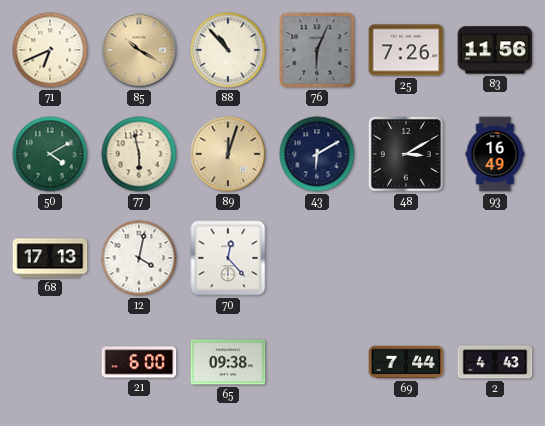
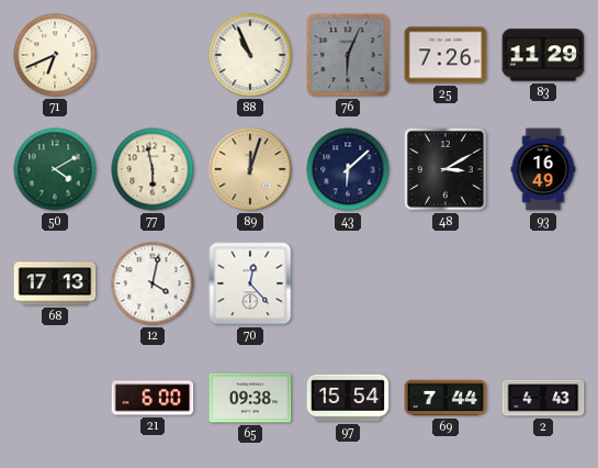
85: 10:20 -> none
88: 10:53 -> 10:56
83: 11:56 -> 11:29
43: 6:10 -> 6:08
97: none -> 15:54
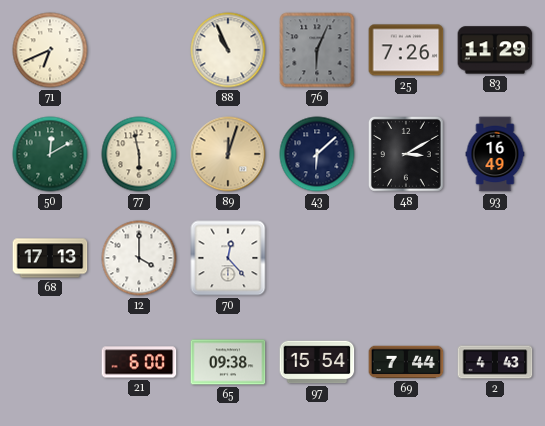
50: 4:10 -> 12:10
12: 4:02 -> 4:00
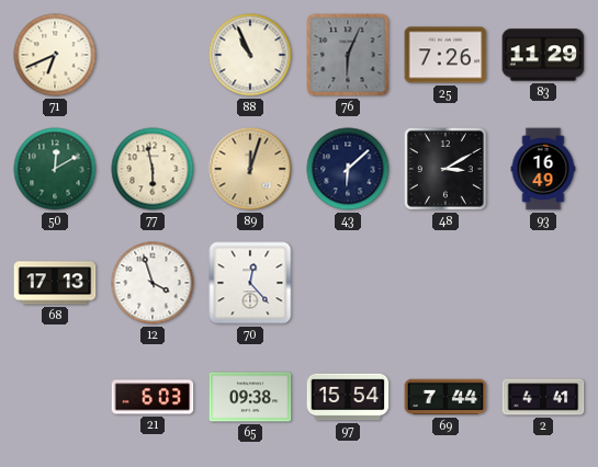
12: 4:00 -> 3:57
21: 6:00 -> 6:03
2: 4:43 -> 4:41
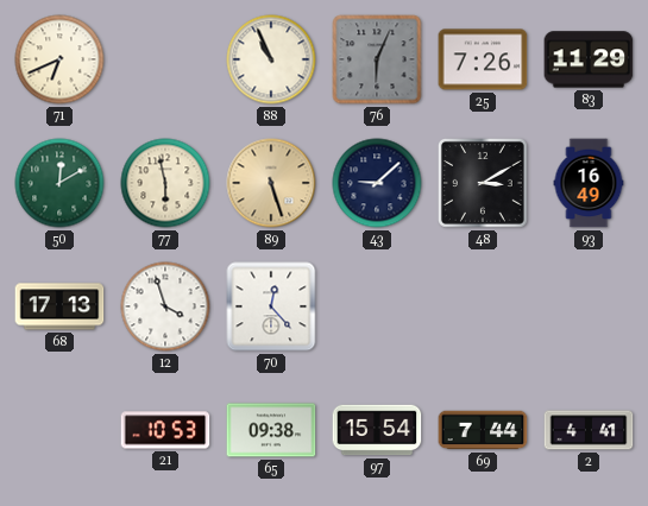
89: 12:03 -> 5:27
43: 6:08 -> 9:08
21: 6:03 -> 10:53
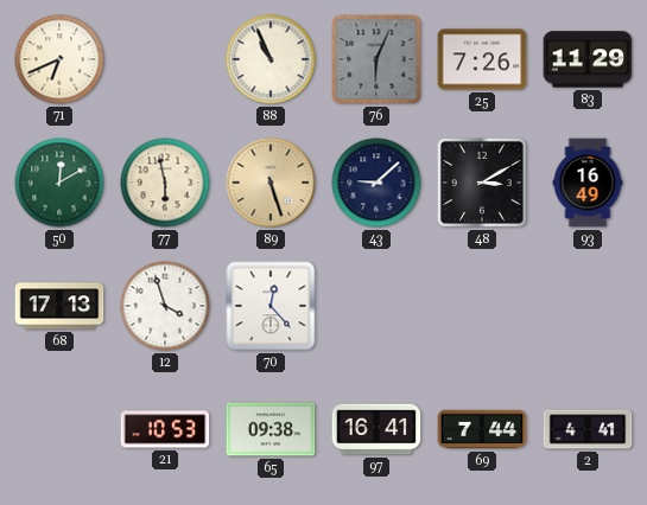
97: 15:54 -> 16:41
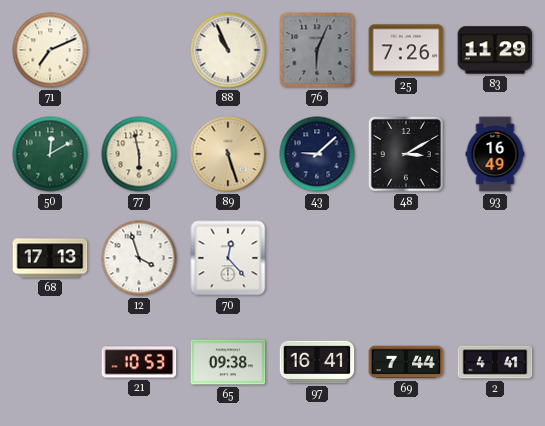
71: 6:41 -> 7:11
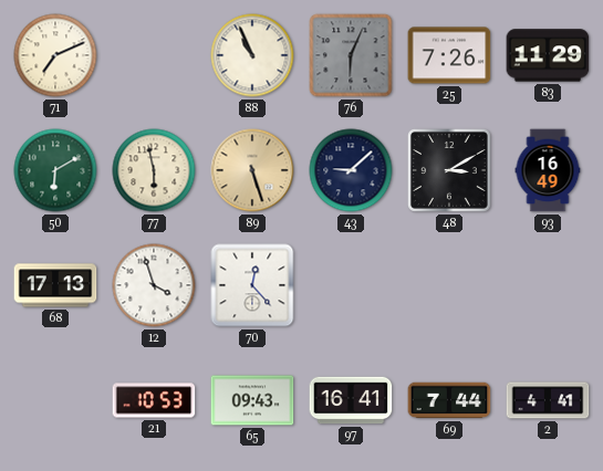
50: 12:10 -> 6:10
65: 09:38 -> 09:43
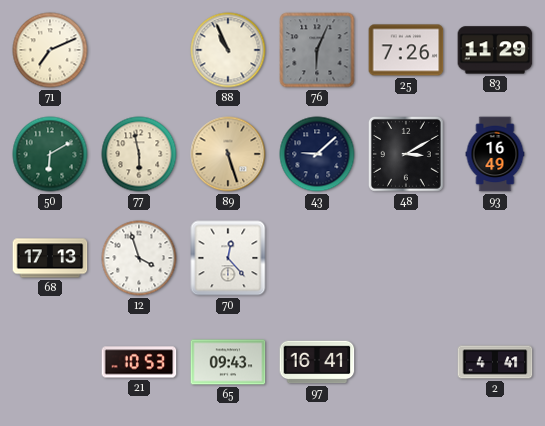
69: 7:44 -> none
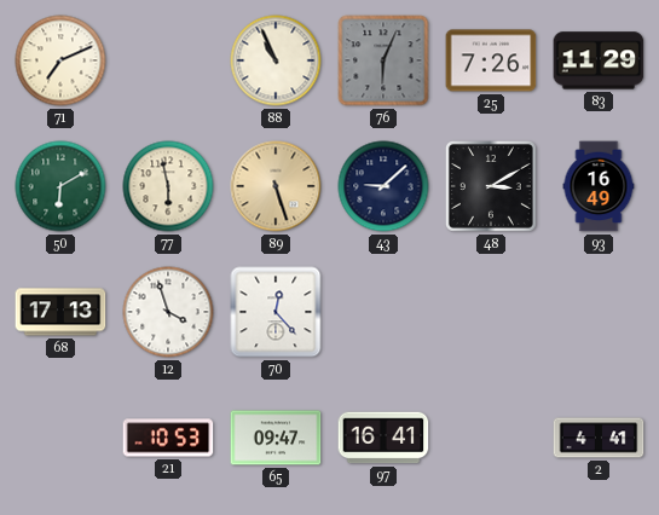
65: 09:43 -> 09:47
